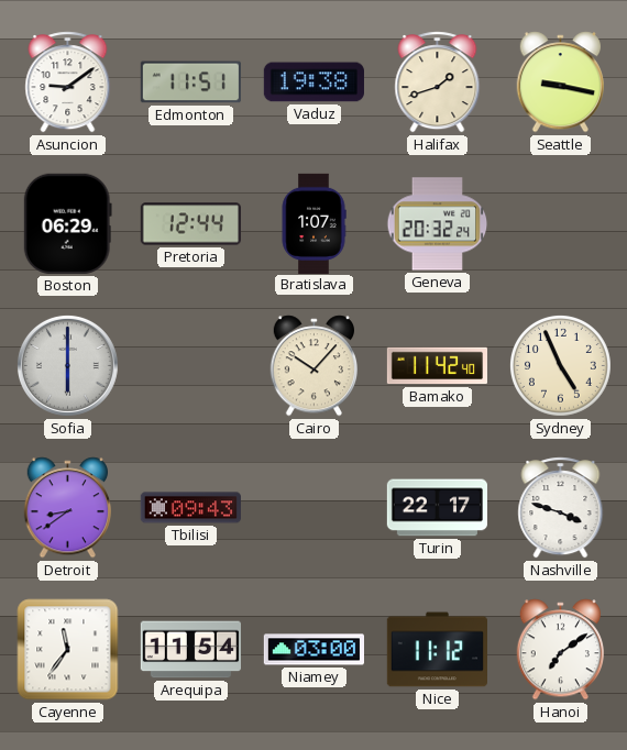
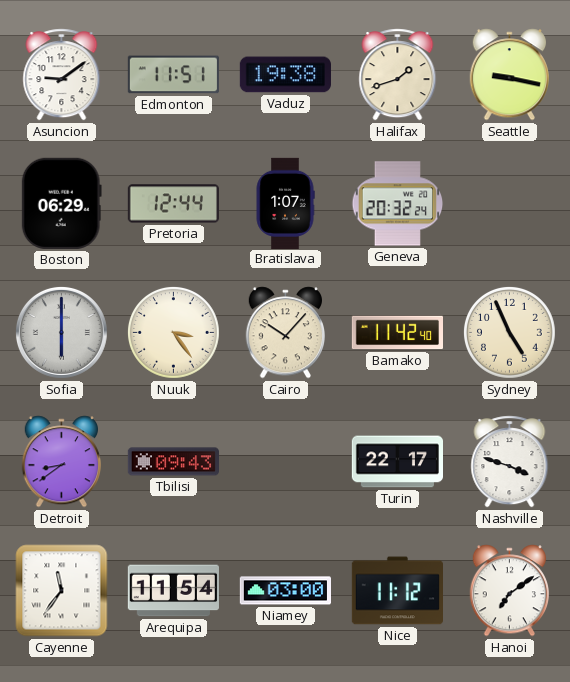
Nuuk: none -> 3:24
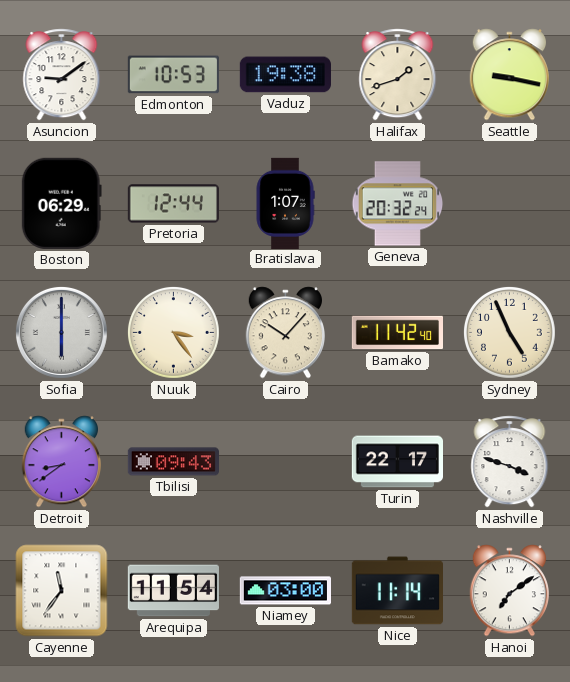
Edmonton: 11:51 -> 10:53
Nice: 11:12 -> 11:14
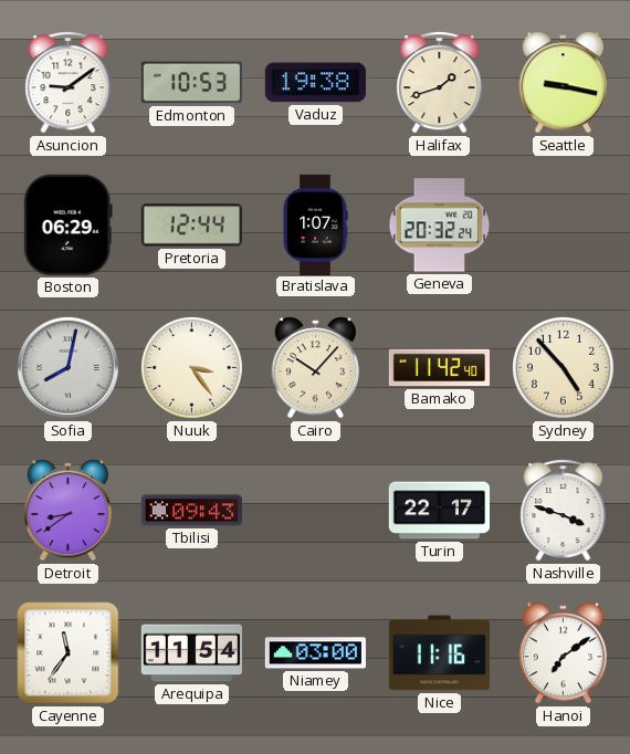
Sofia: 6:00 -> 8:02
Sydney: 4:56 -> 4:53
Nice: 11:14 -> 11:16
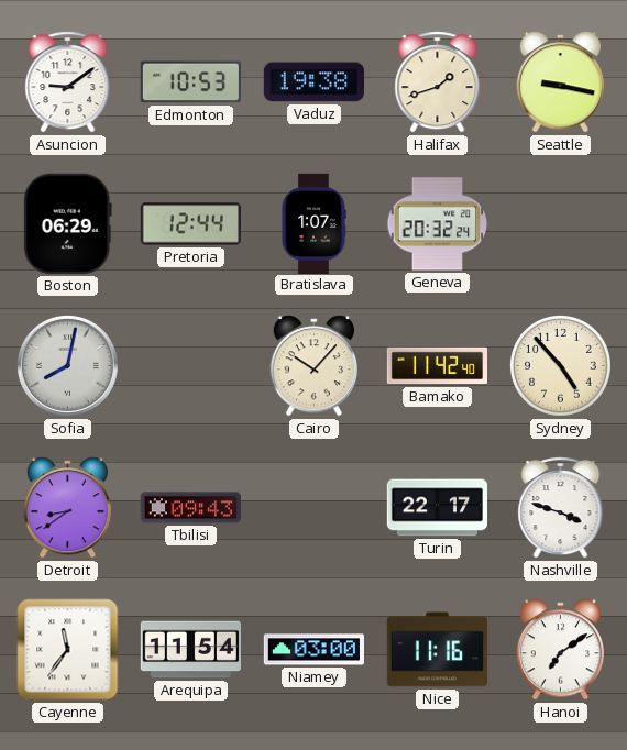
Nuuk: 3:24 -> none
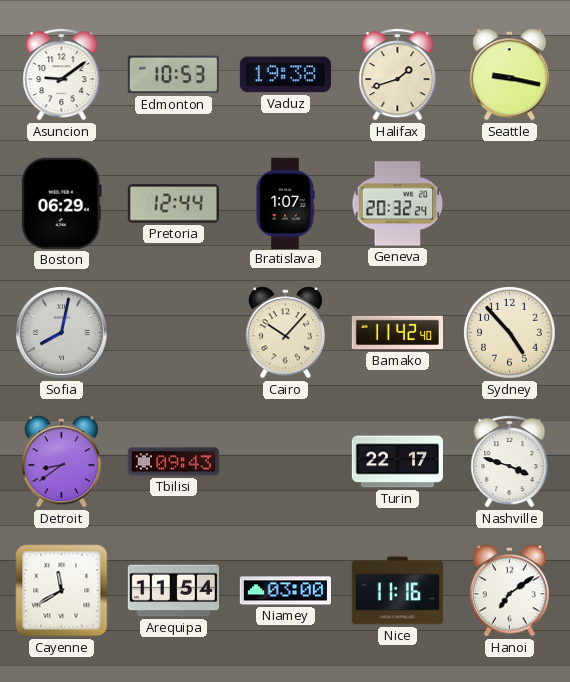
Cayenne: 11:36 -> 11:40
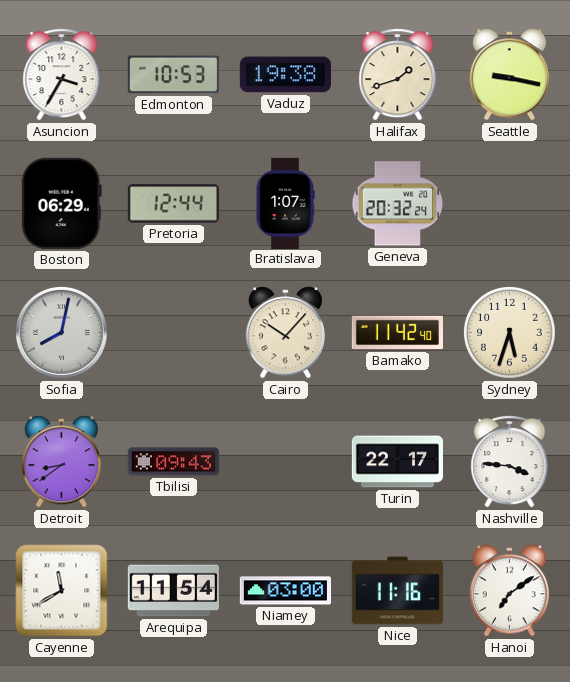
Asuncion: 9:09 -> 3:35
Sydney: 4:53 -> 5:33
Nashville: 3:48 -> 3:46
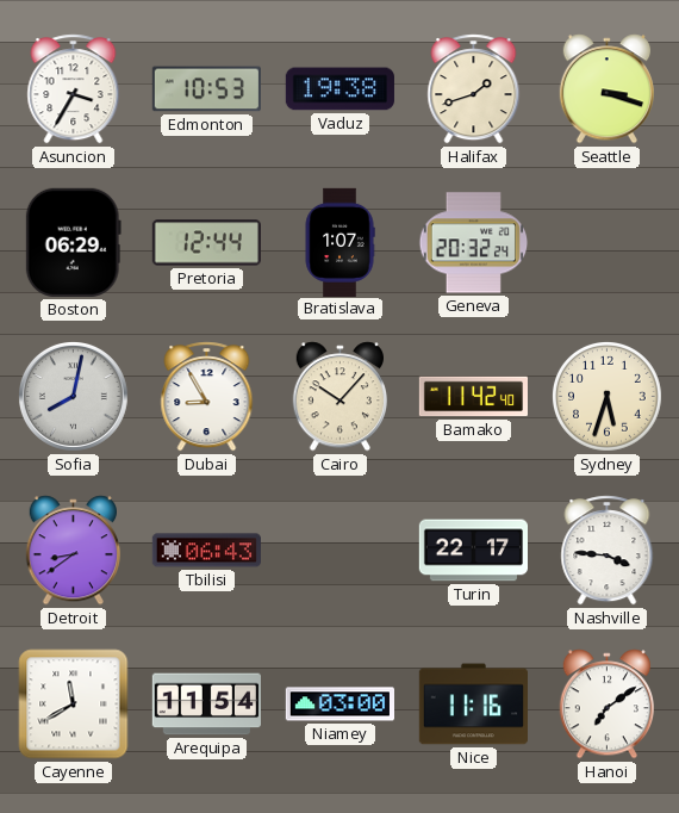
Seattle: 9:17 -> 3:18
Dubai: none -> 8:55
Tbilisi: 09:43 -> 06:43
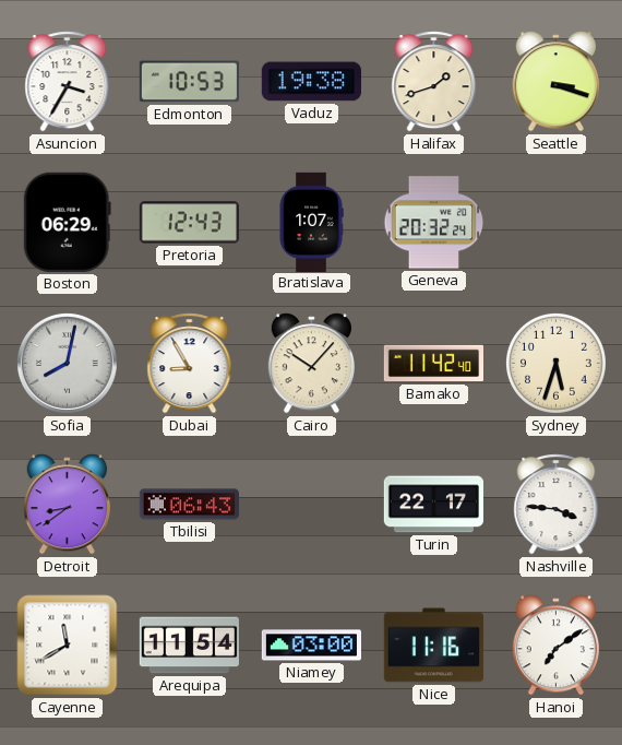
Pretoria: 12:44 -> 12:43
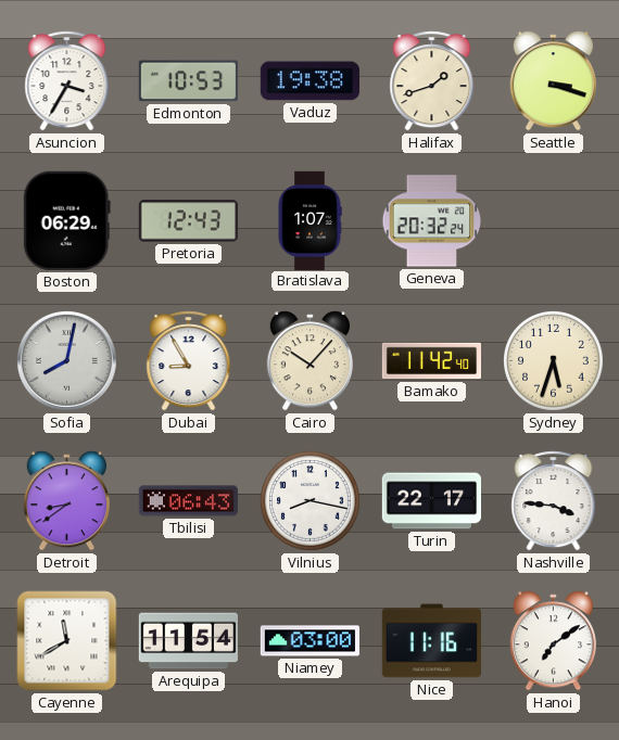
Vilnius: none -> 8:17
